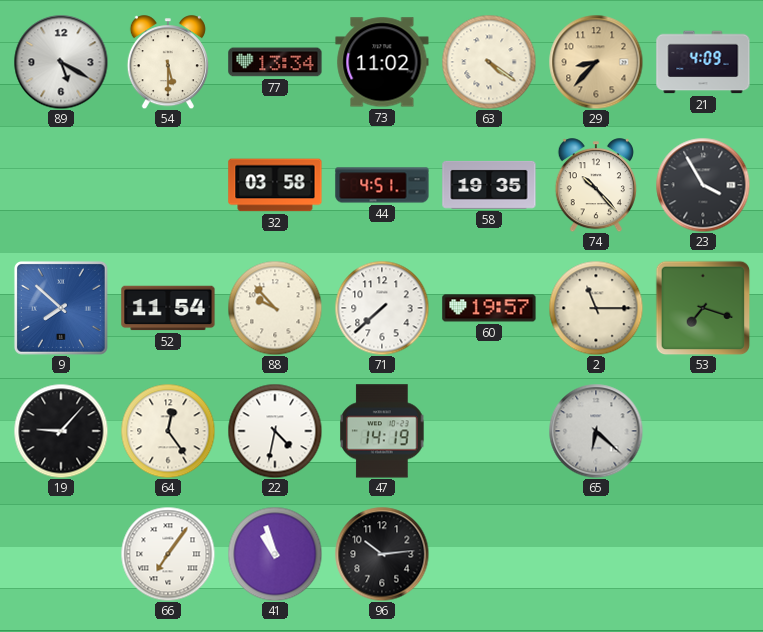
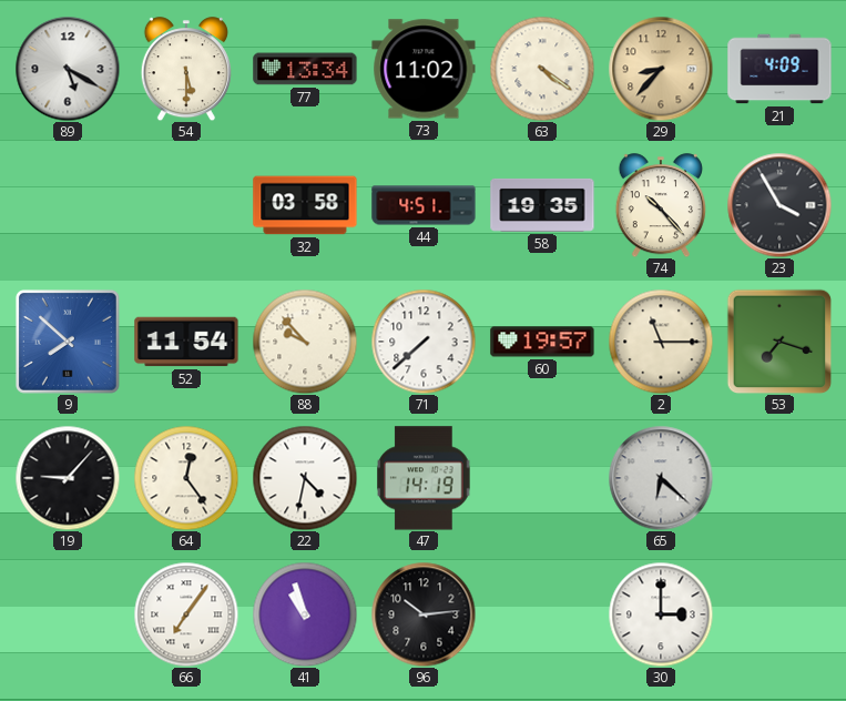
30: none -> 3:00
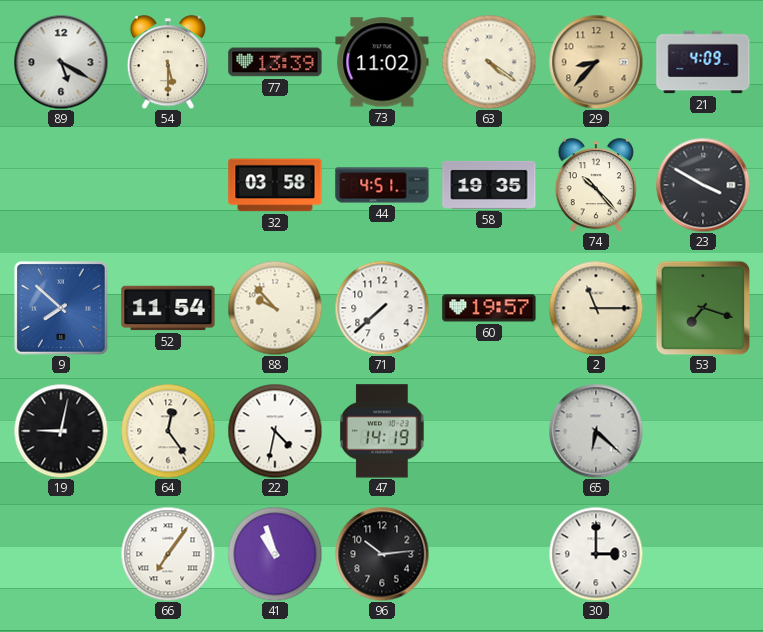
77: 13:34 -> 13:39
23: 3:55 -> 3:50
19: 9:07 -> 9:02
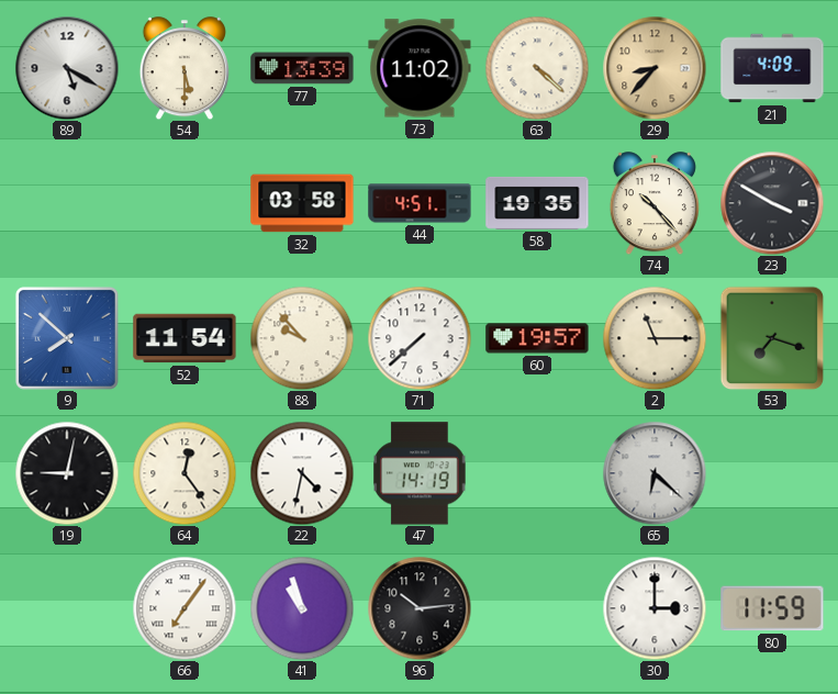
63: 4:21 -> 4:22
80: none -> 11:59
